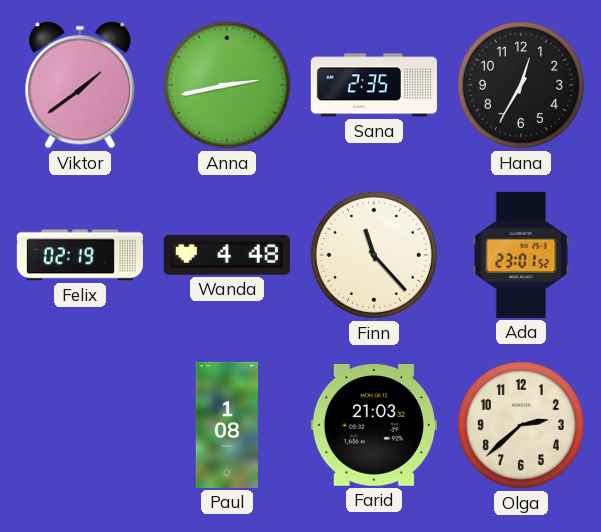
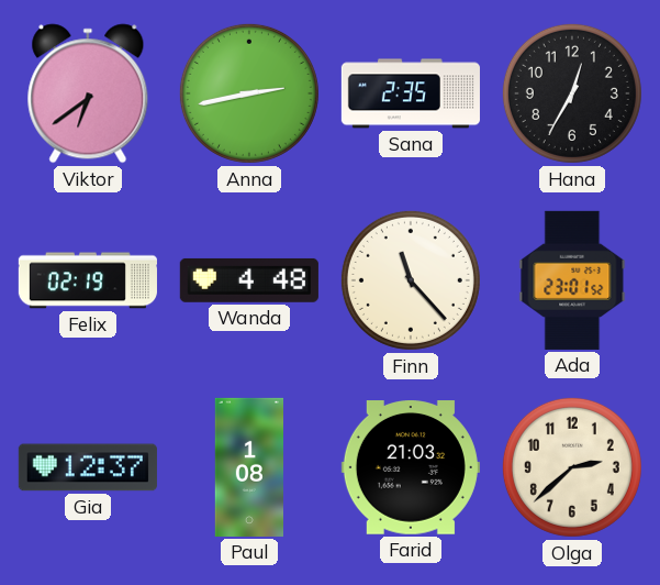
Viktor: 1:39 -> 6:39
Gia: none -> 12:37
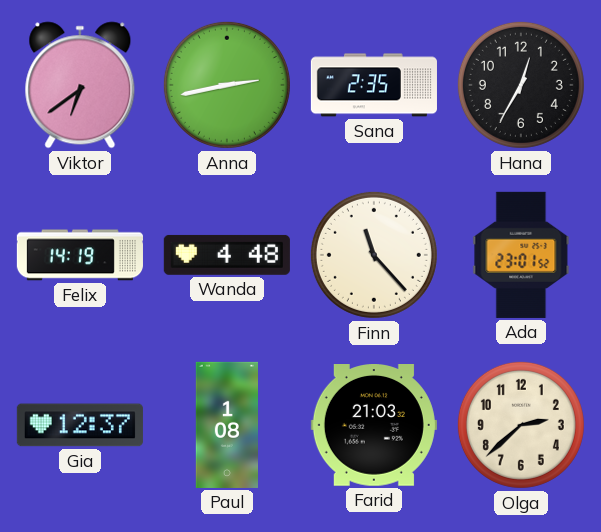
Felix: 02:19 -> 14:19
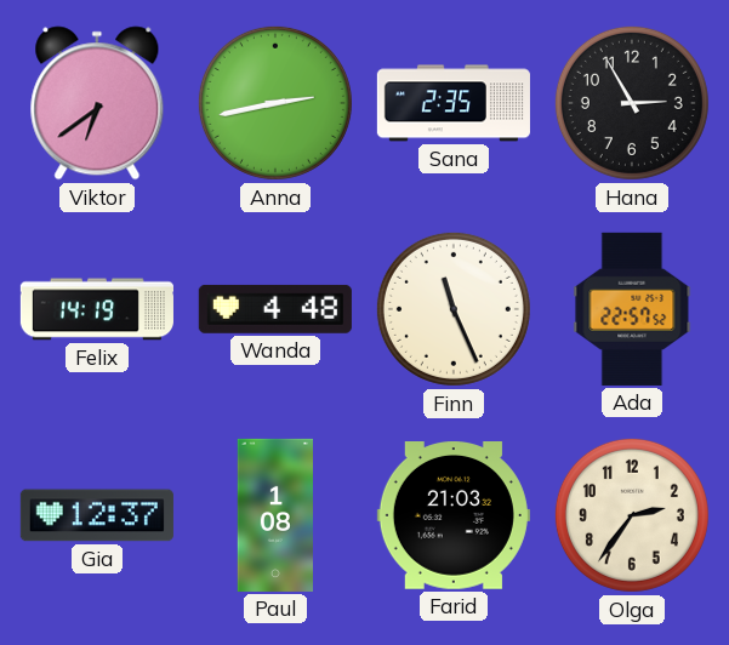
Hana: 12:35 -> 2:55
Finn: 11:23 -> 11:26
Ada: 23:01 -> 22:57
Olga: 2:38 -> 2:36
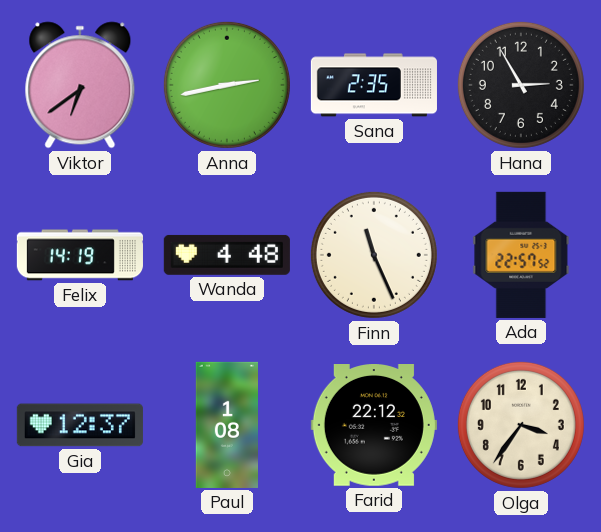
Farid: 21:03 -> 22:12
Olga: 2:36 -> 3:36
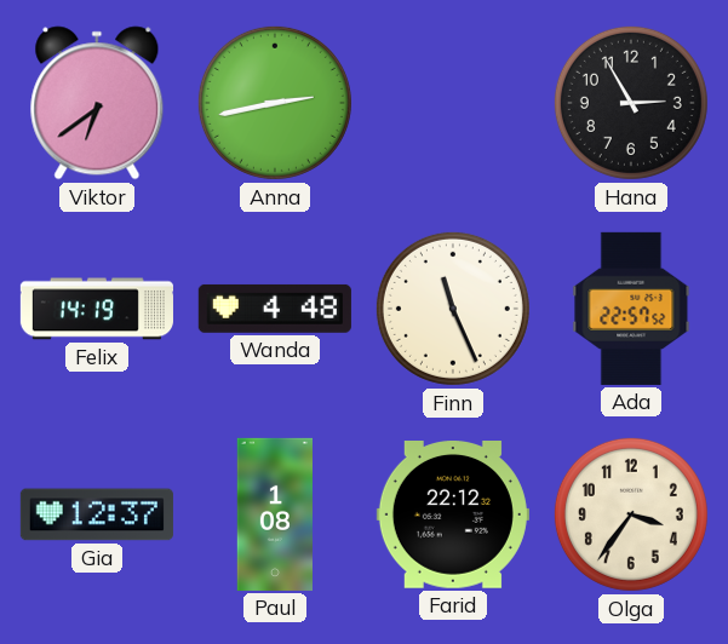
Sana: 2:35 -> none
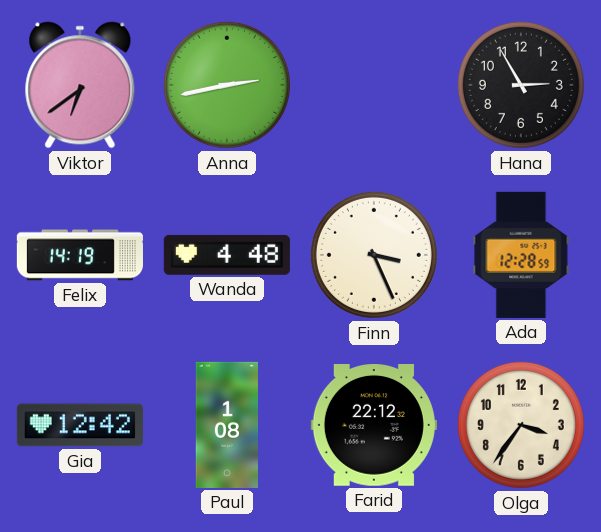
Finn: 11:26 -> 3:26
Ada: 22:57 -> 12:28
Gia: 12:37 -> 12:42
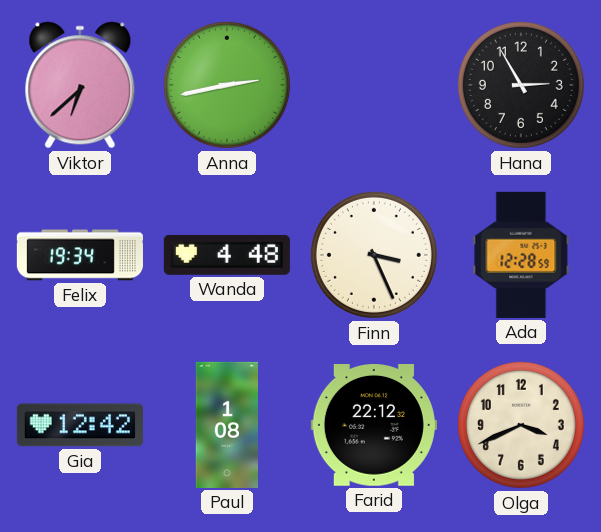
Viktor: 6:39 -> 6:38
Felix: 14:19 -> 19:34
Olga: 3:36 -> 3:41
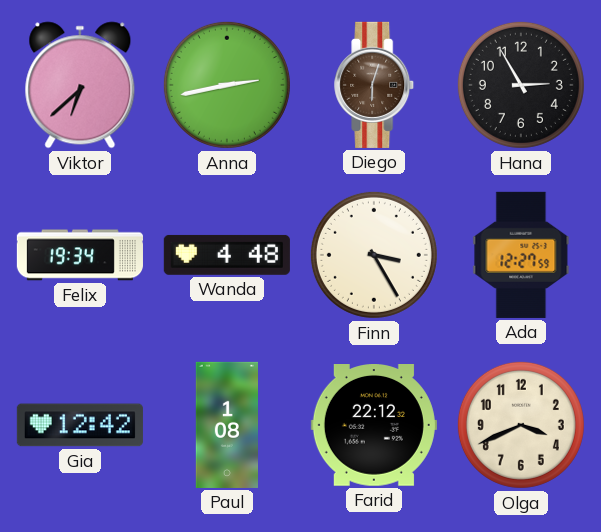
Diego: none -> 6:03
Finn: 3:26 -> 3:25
Ada: 12:28 -> 12:27
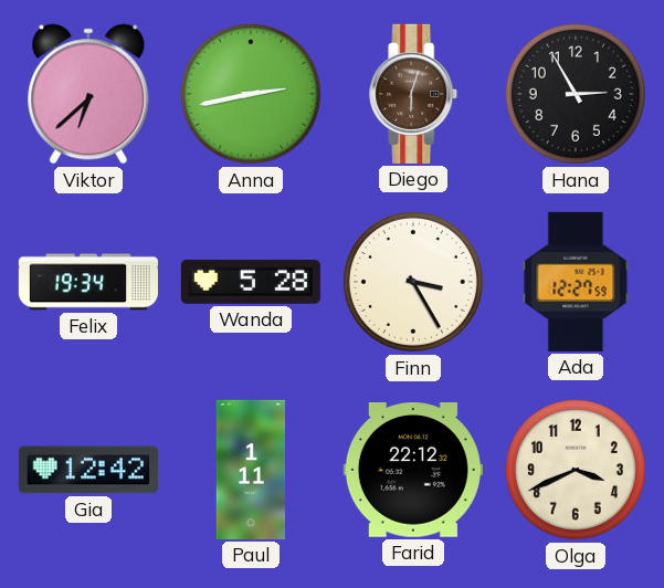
Wanda: 4:48 -> 5:28
Paul: 1:08 -> 1:11
